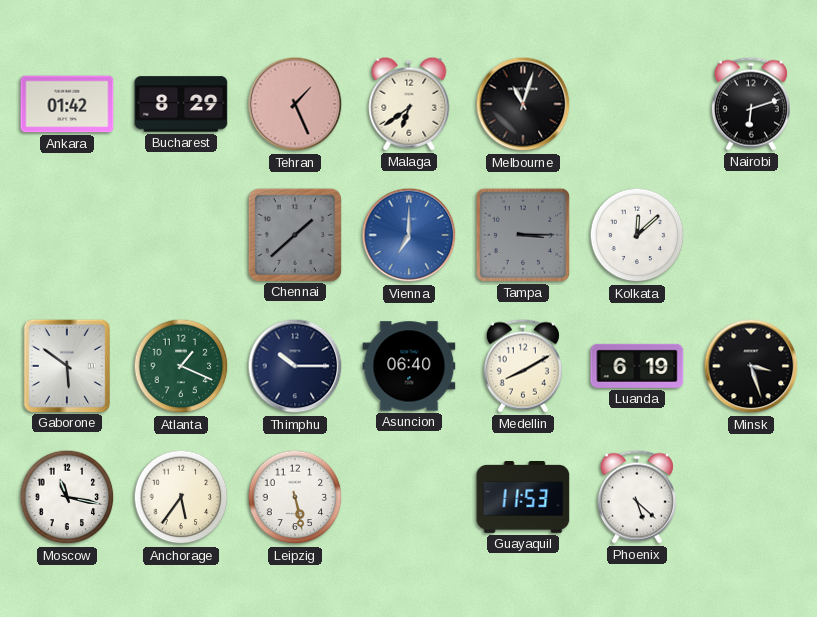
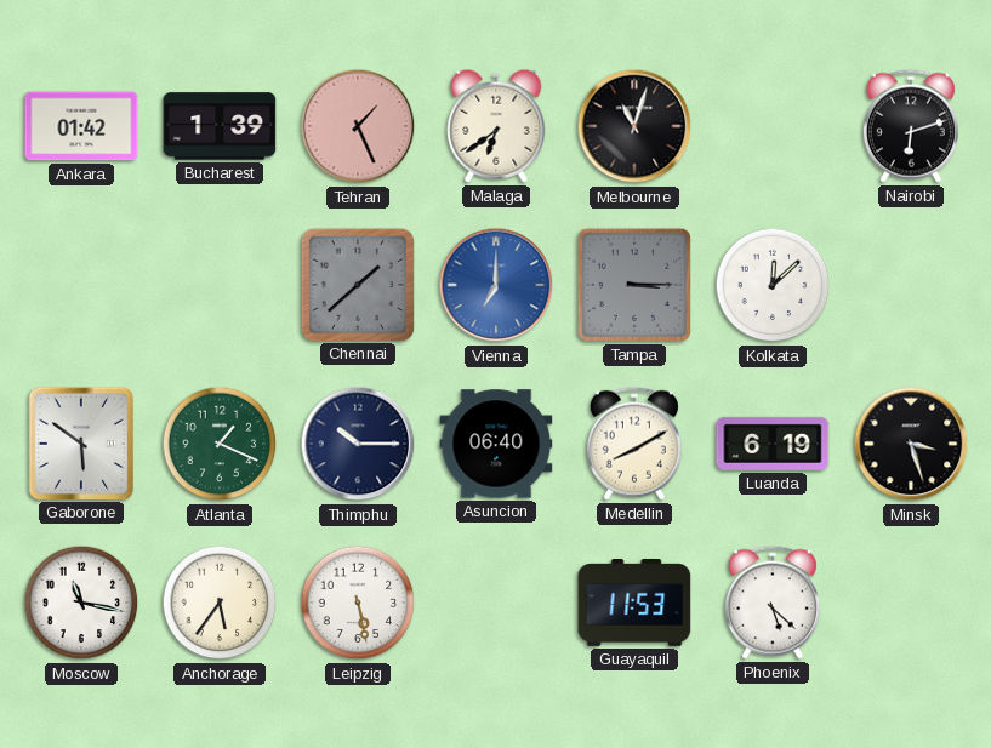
Bucharest: 8:29 -> 1:39
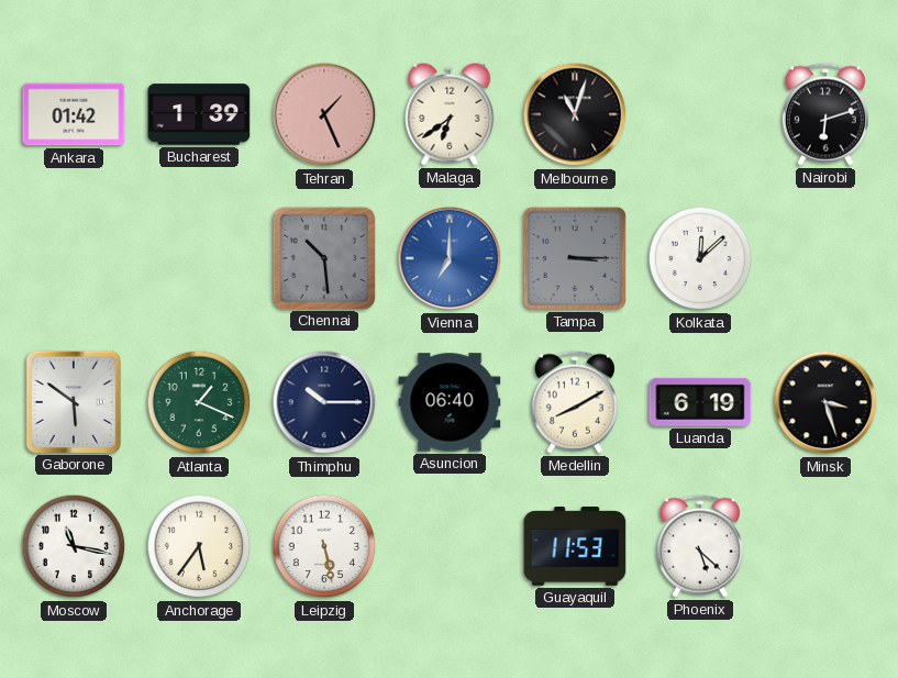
Chennai: 1:38 -> 10:29
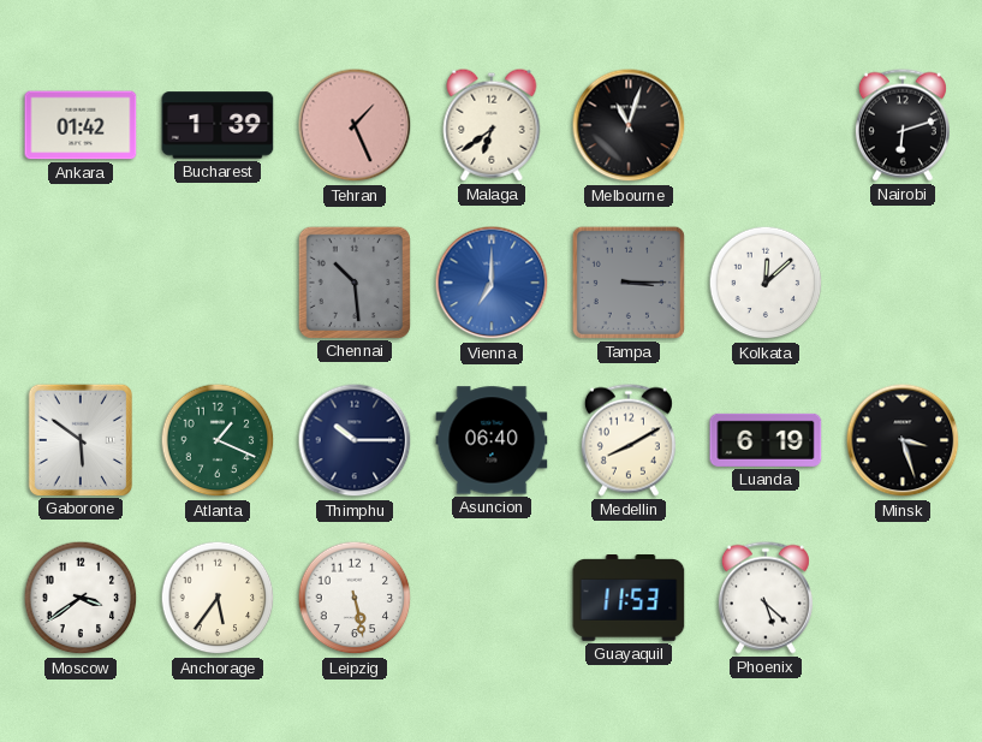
Moscow: 11:17 -> 3:39
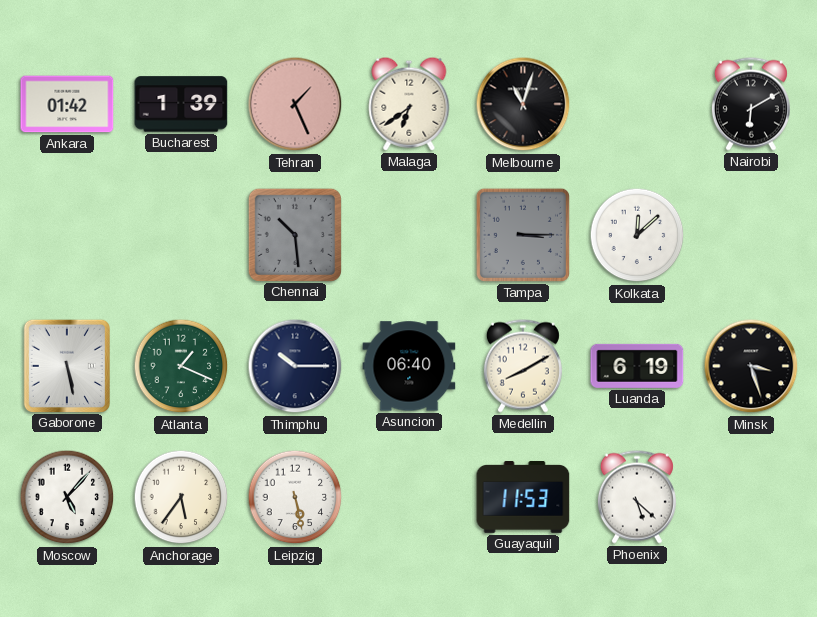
Nairobi: 6:12 -> 6:10
Vienna: 7:00 -> none
Gaborone: 5:51 -> 5:28
Moscow: 3:39 -> 5:07
